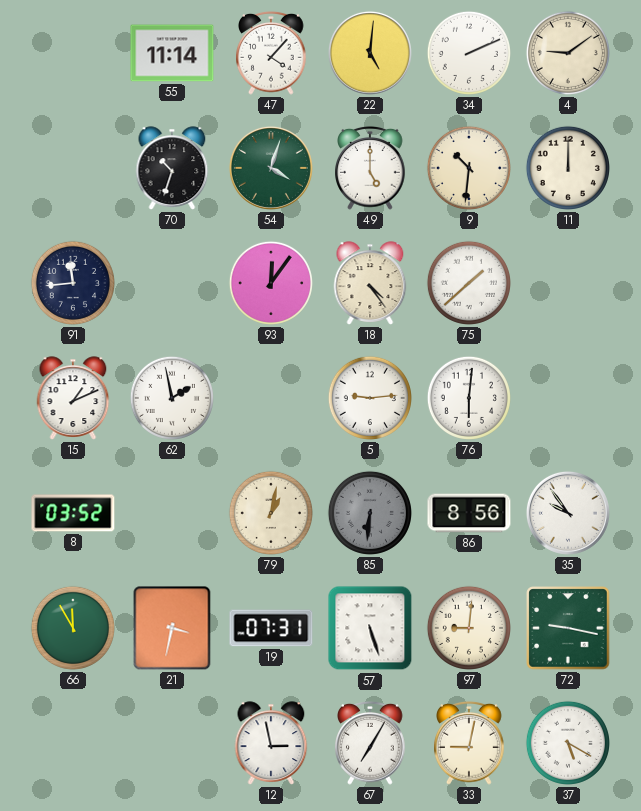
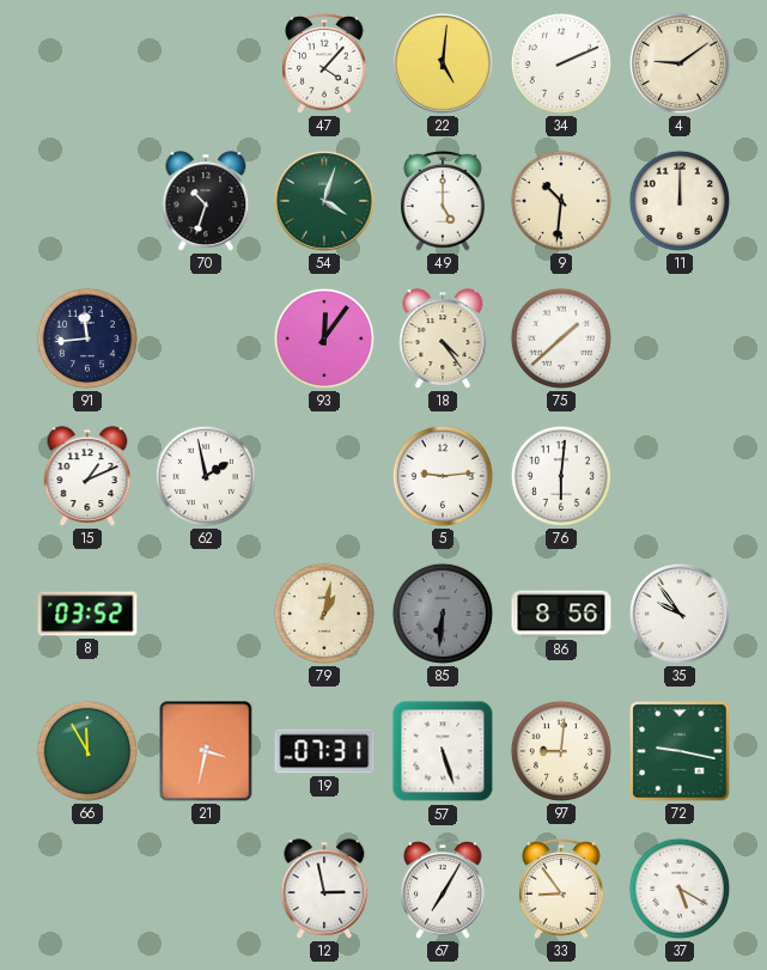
55: 11:14 -> none
33: 9:02 -> 8:54
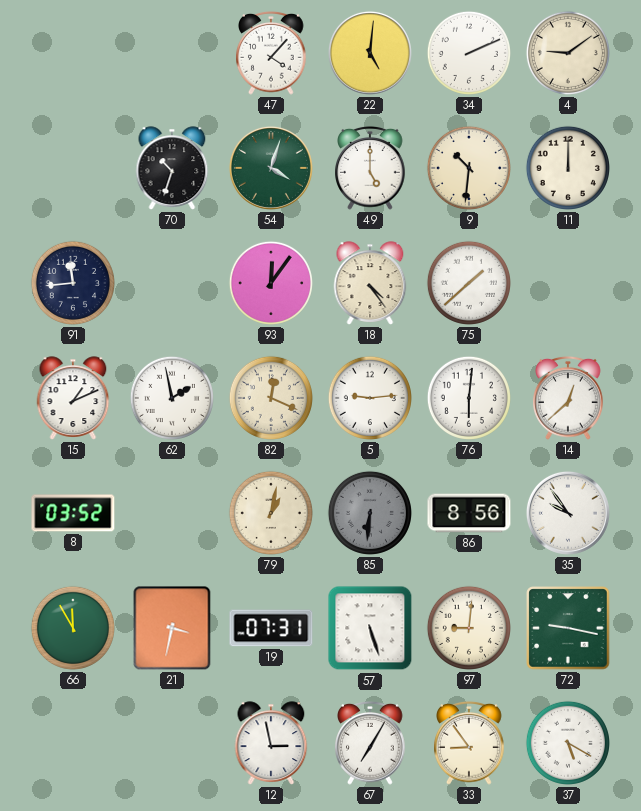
82: none -> 12:19
14: none -> 12:38
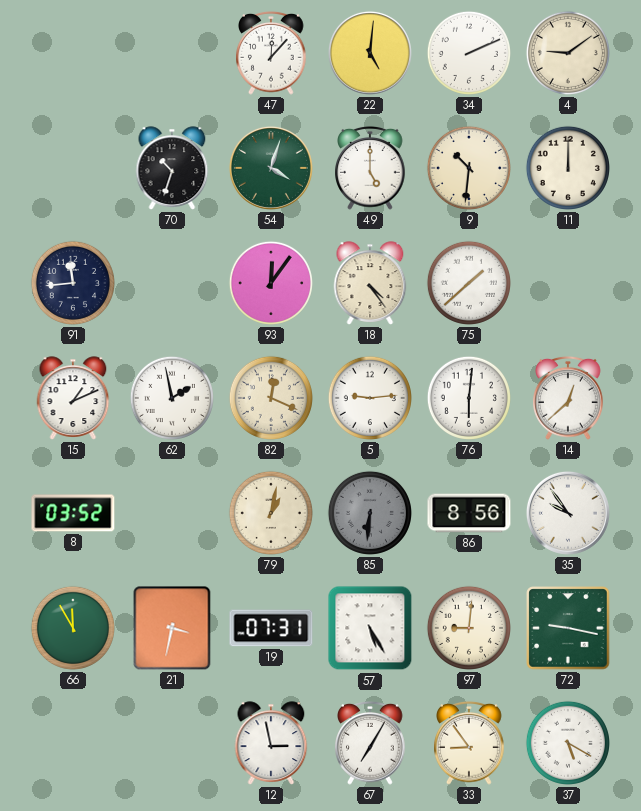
47: 4:07 -> 12:07
57: 5:27 -> 5:25
